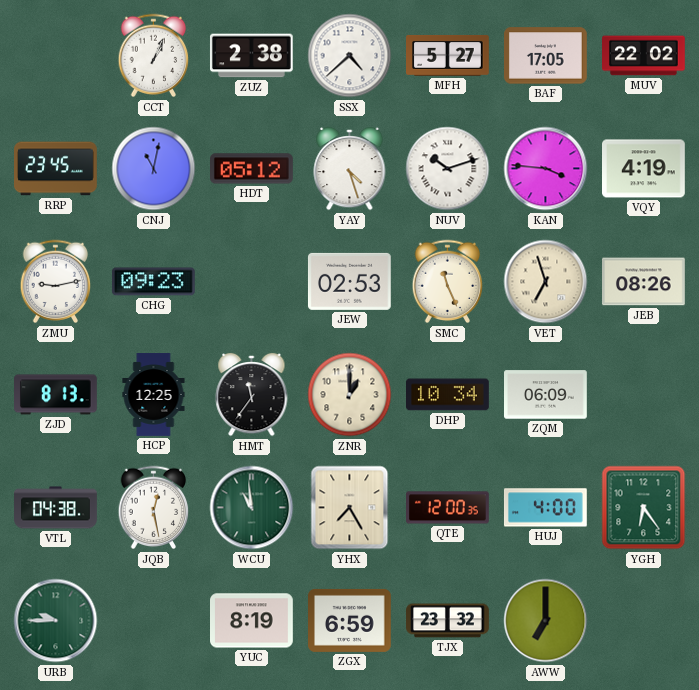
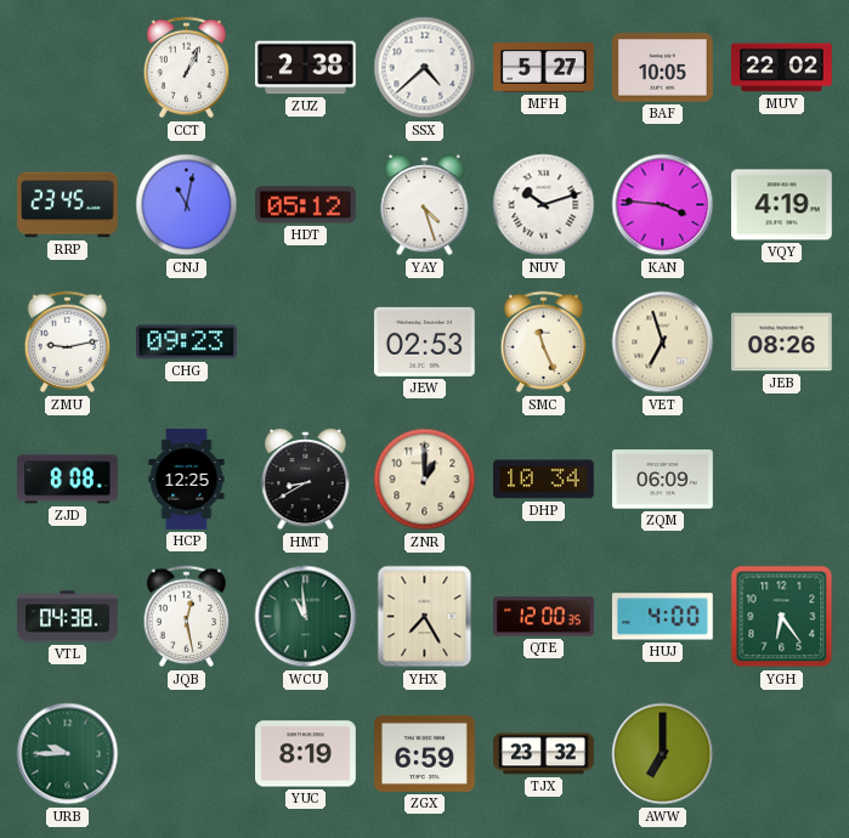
BAF: 17:05 -> 10:05
ZJD: 8:13 -> 8:08
HMT: 11:36 -> 8:40
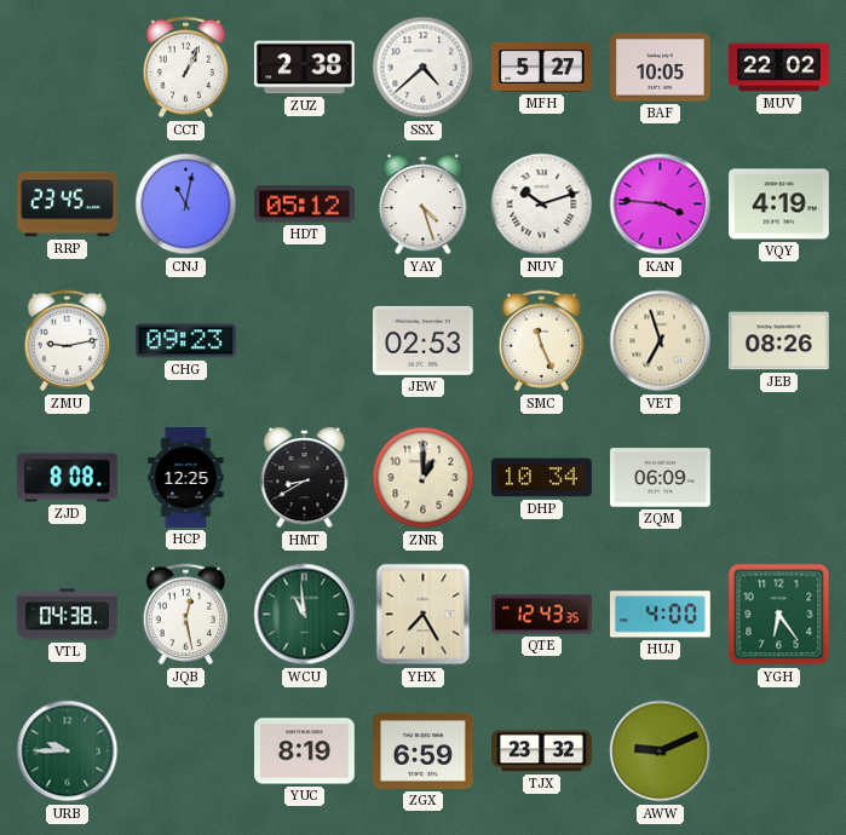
QTE: 12:00 -> 12:43
AWW: 7:00 -> 9:11
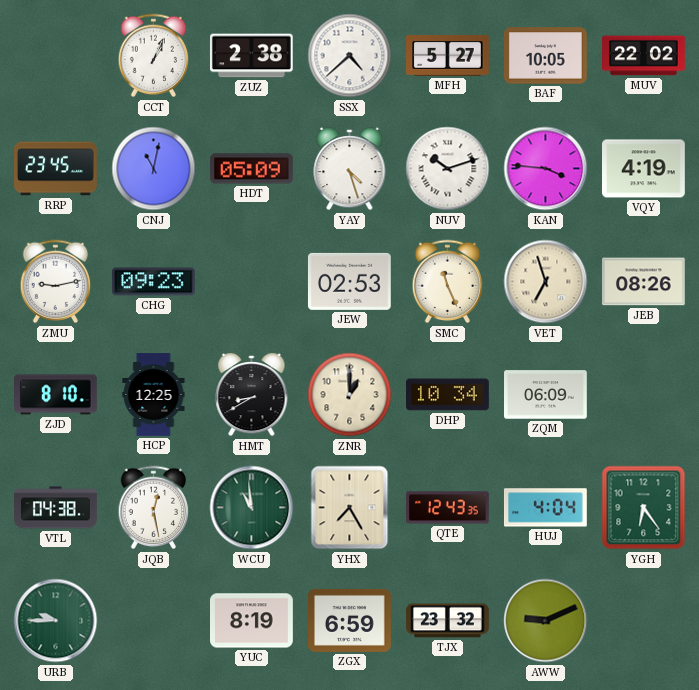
HDT: 05:12 -> 05:09
ZJD: 8:08 -> 8:10
HUJ: 4:00 -> 4:04
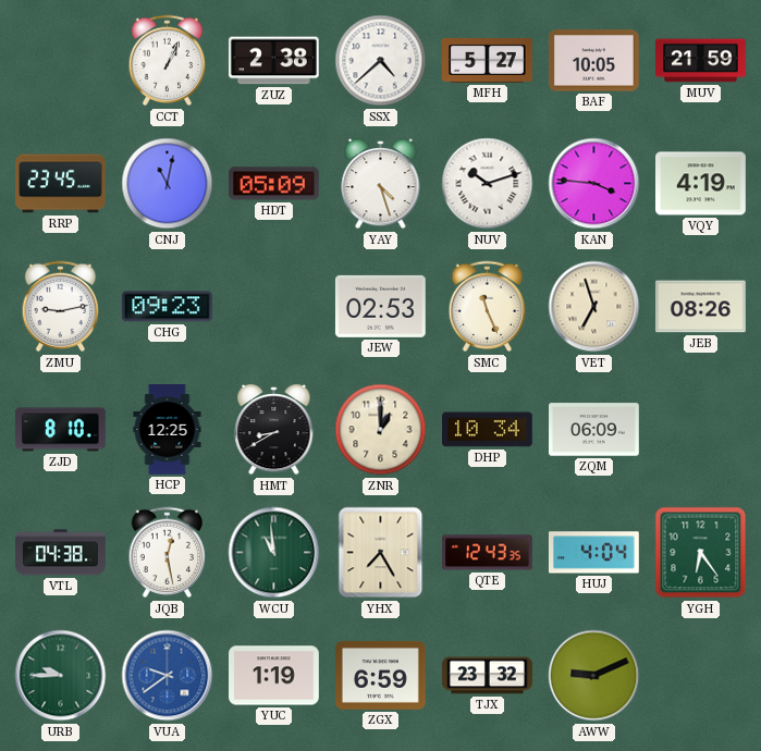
MUV: 22:02 -> 21:59
VUA: none -> 9:39
YUC: 8:19 -> 1:19
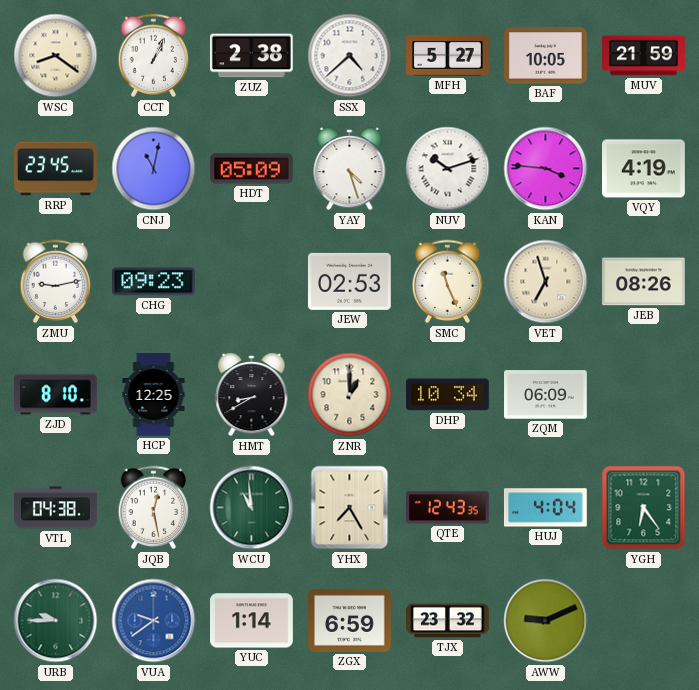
WSC: none -> 8:21
YUC: 1:19 -> 1:14
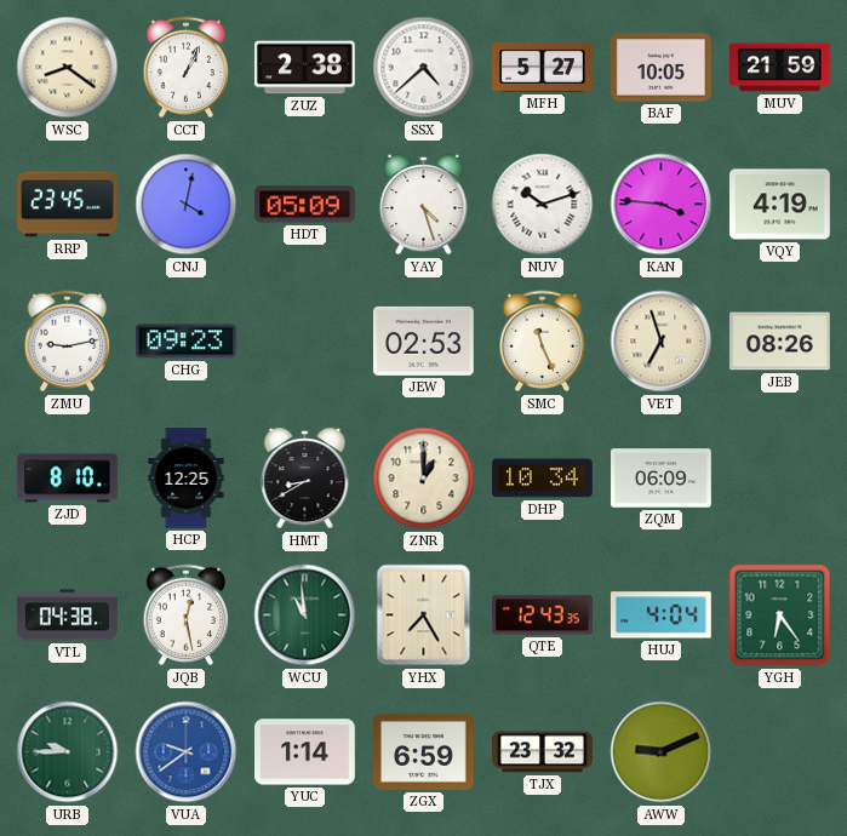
CNJ: 11:02 -> 4:02
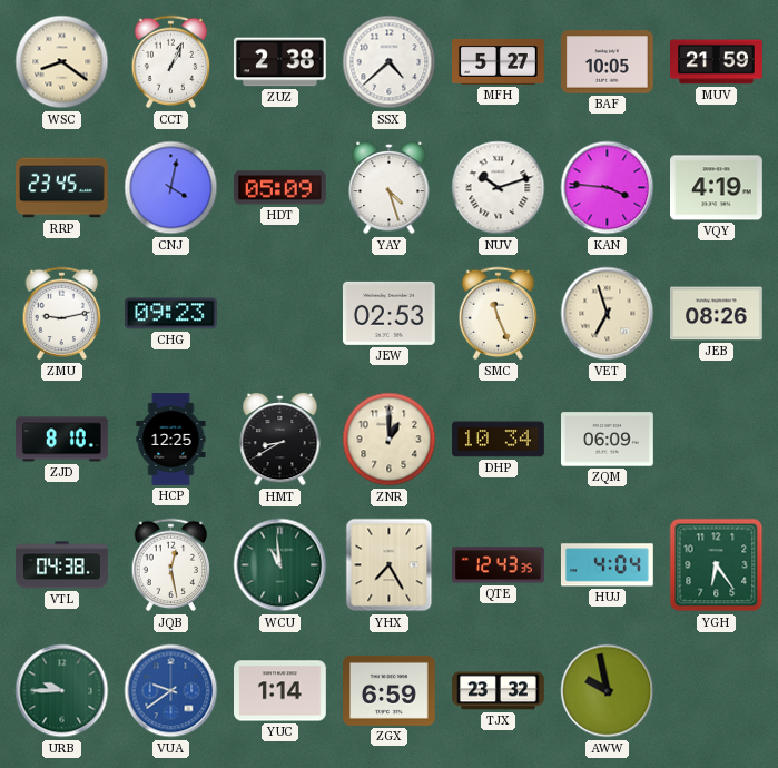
AWW: 9:11 -> 9:58
